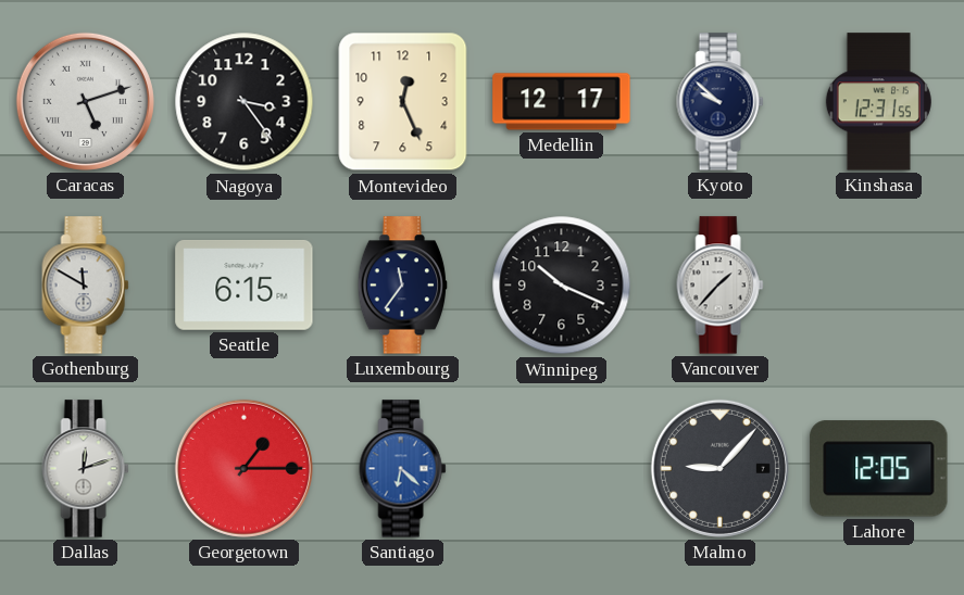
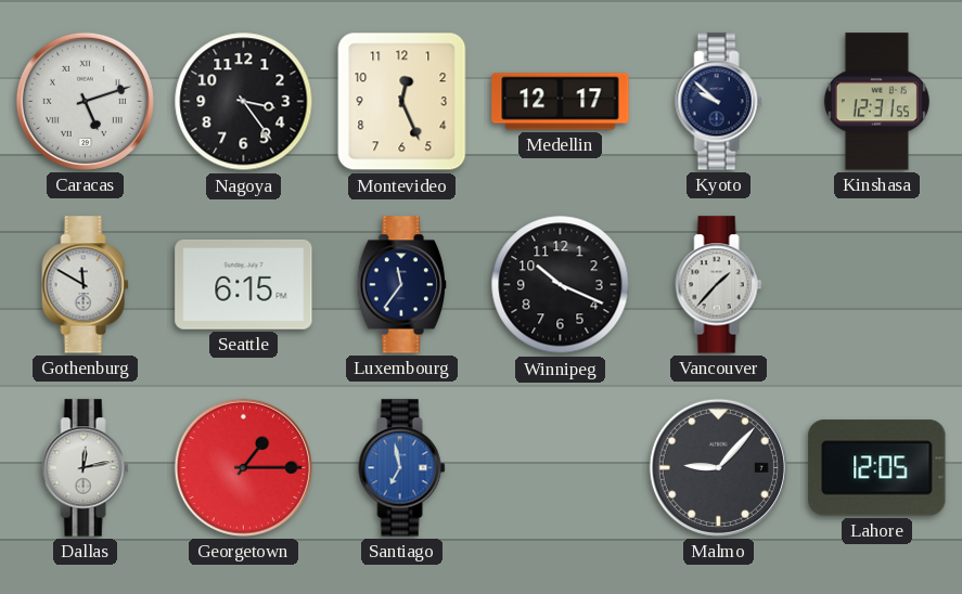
Dallas: 12:12 -> 12:13
Santiago: 6:22 -> 6:58
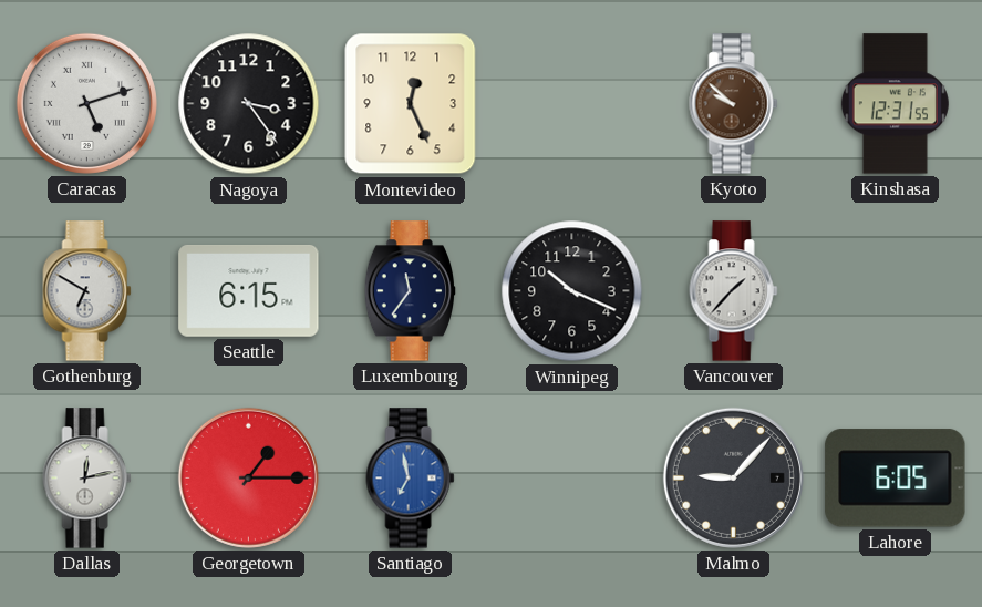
Medellin: 12:17 -> none
Kyoto dial: navy -> brown
Gothenburg: 11:50 -> 6:50
Lahore: 12:05 -> 6:05
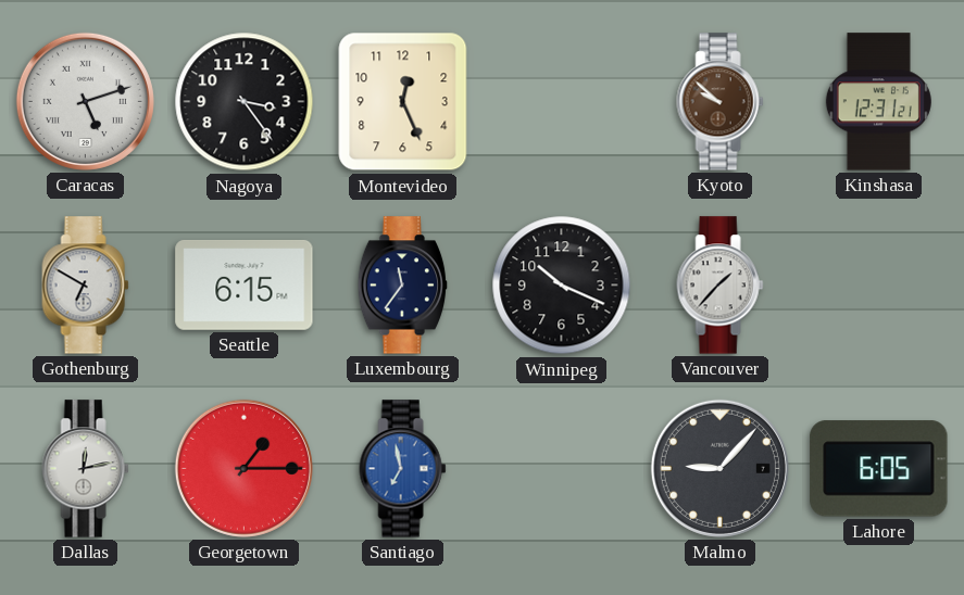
Kinshasa: 12:31:55 -> 12:31:21
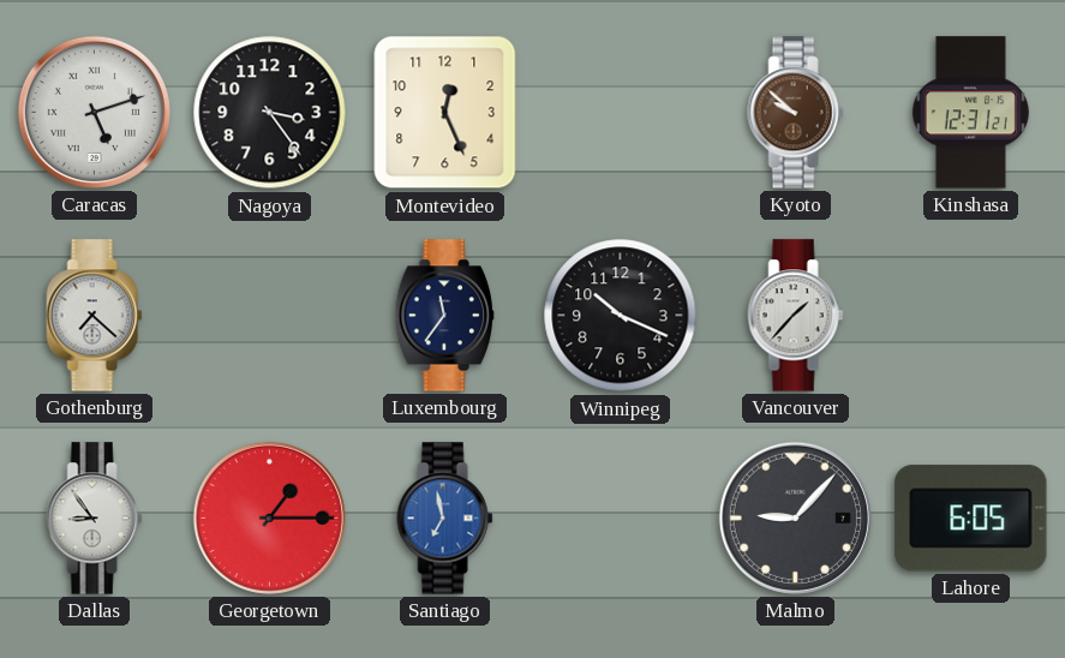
Gothenburg: 6:50 -> 7:22
Seattle: 6:15 -> none
Dallas: 12:13 -> 8:54
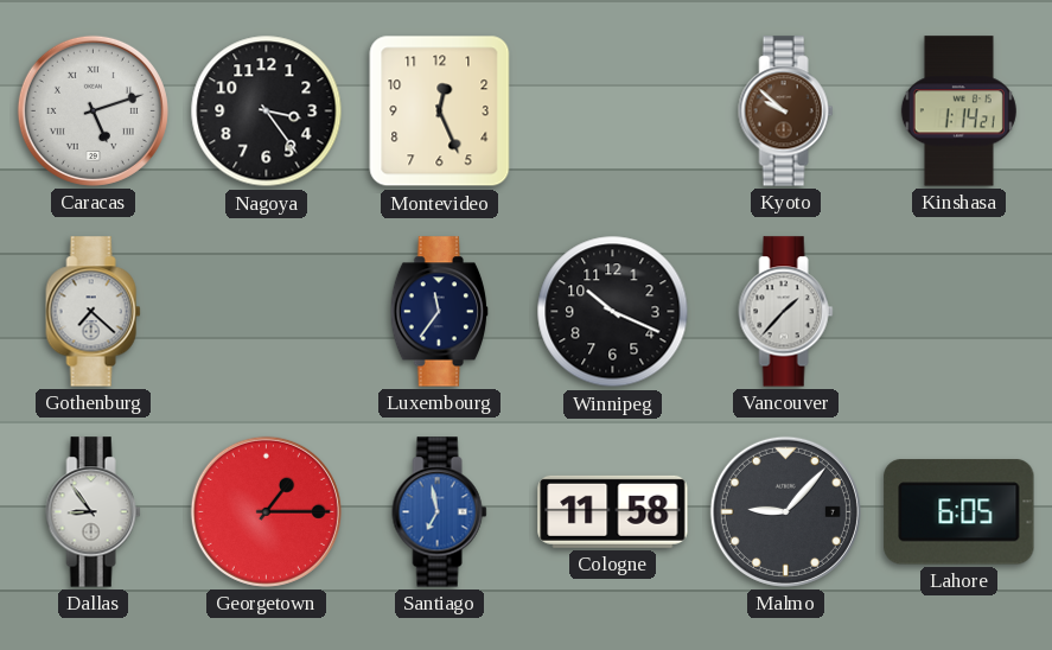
Kinshasa: 12:31 -> 1:14
Cologne: none -> 11:58
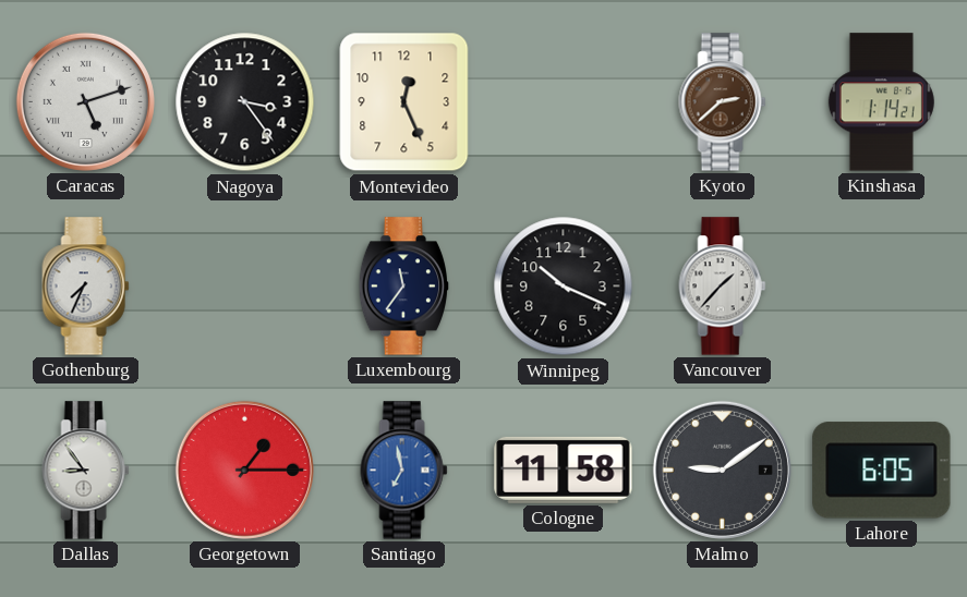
Kyoto: 9:52 -> 2:38
Gothenburg: 7:22 -> 7:34
Malmo: 9:07 -> 9:09
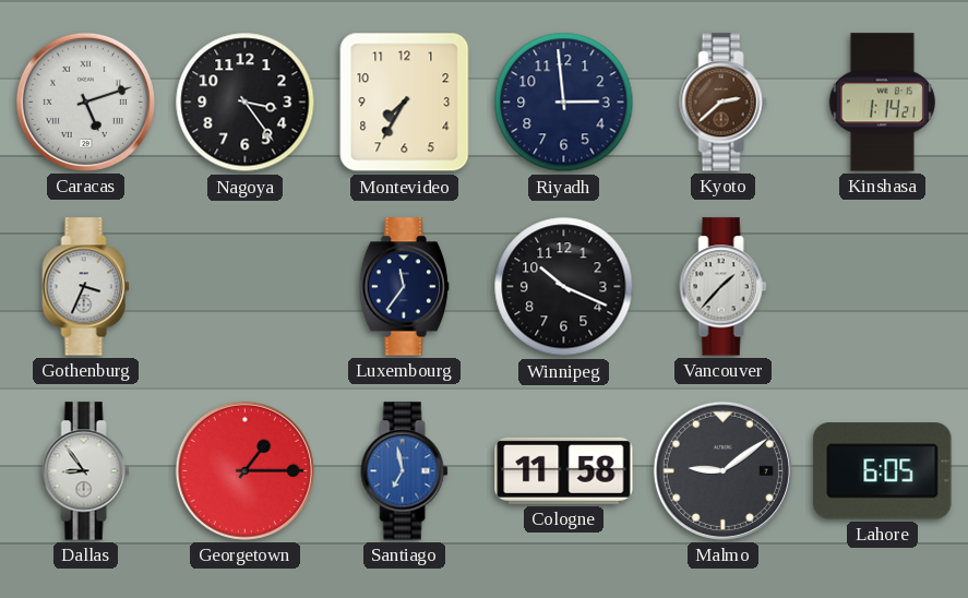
Montevideo: 12:26 -> 7:35
Riyadh: none -> 2:59
Gothenburg: 7:34 -> 3:34
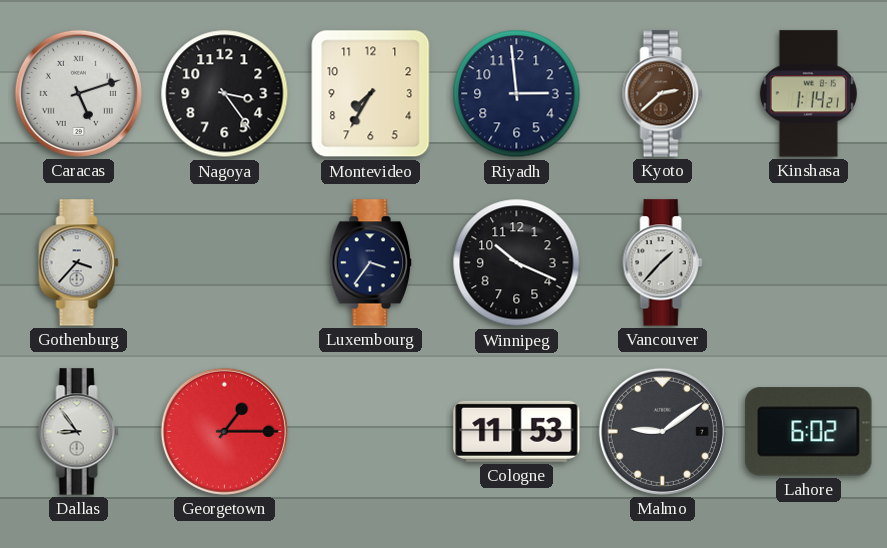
Gothenburg: 3:34 -> 3:37
Luxembourg: 11:36 -> 3:36
Santiago: 6:58 -> none
Cologne: 11:58 -> 11:53
Lahore: 6:05 -> 6:02
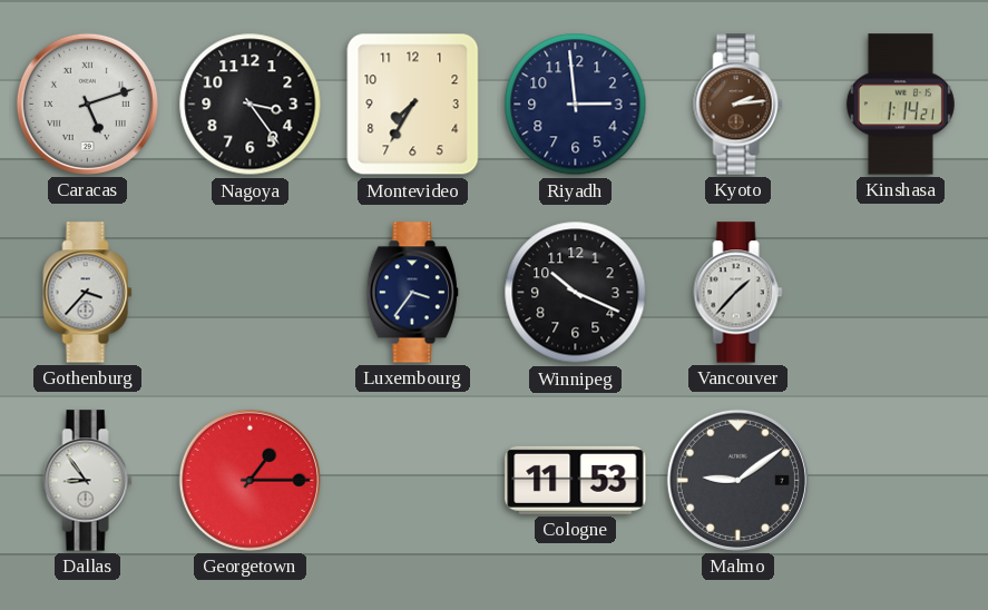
Kyoto: 2:38 -> 2:14
Lahore: 6:02 -> none
